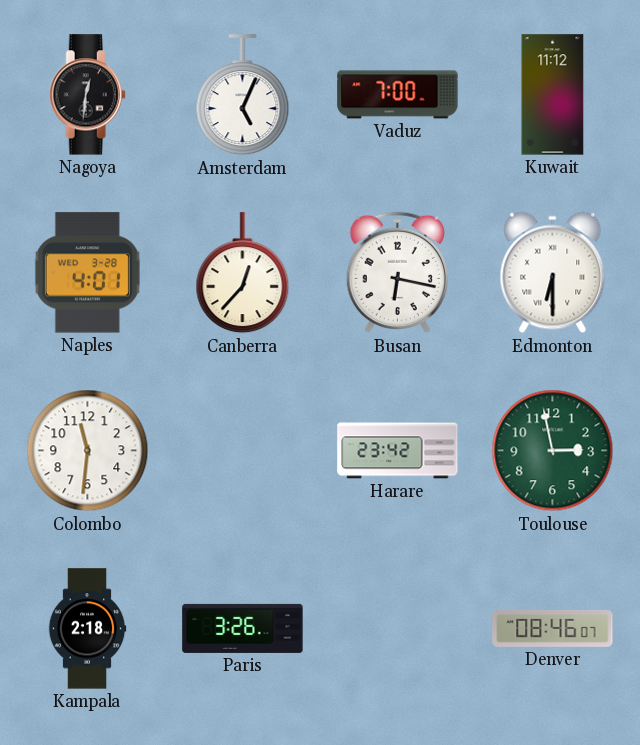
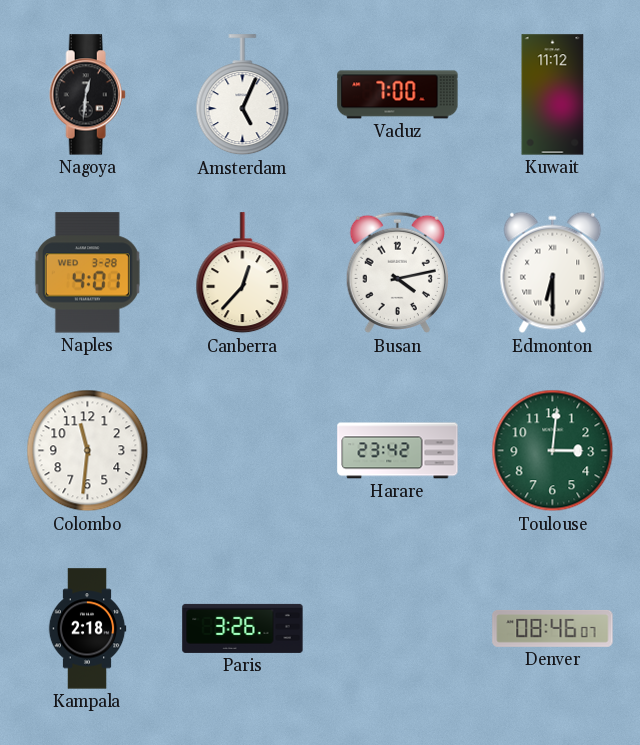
Busan: 6:17 -> 4:13
Toulouse: 2:58 -> 3:01
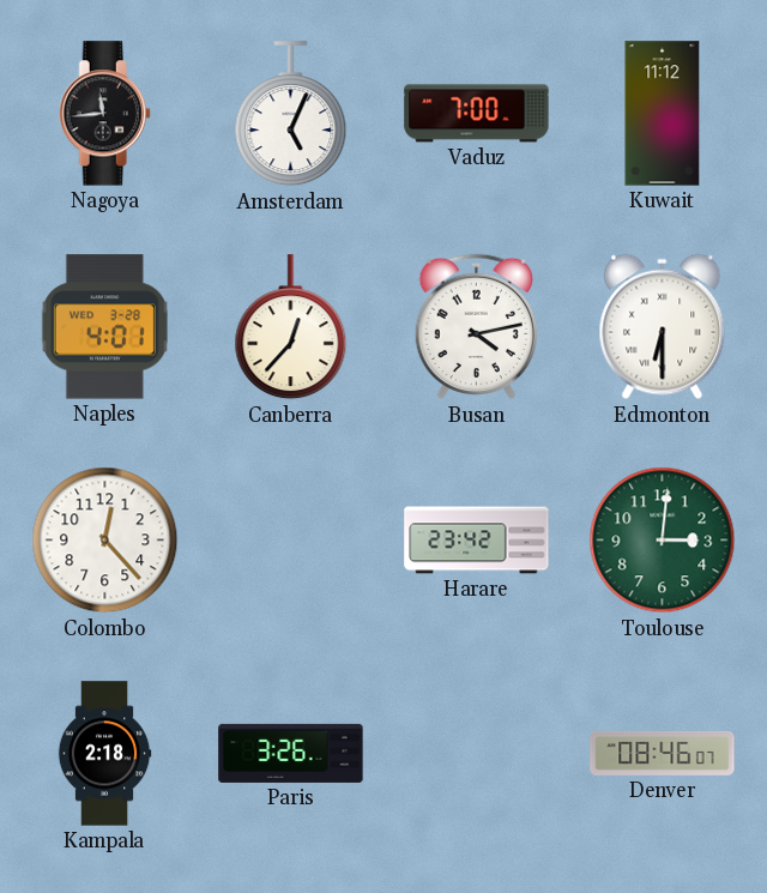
Nagoya: 12:31 -> 11:44
Colombo: 11:31 -> 12:23
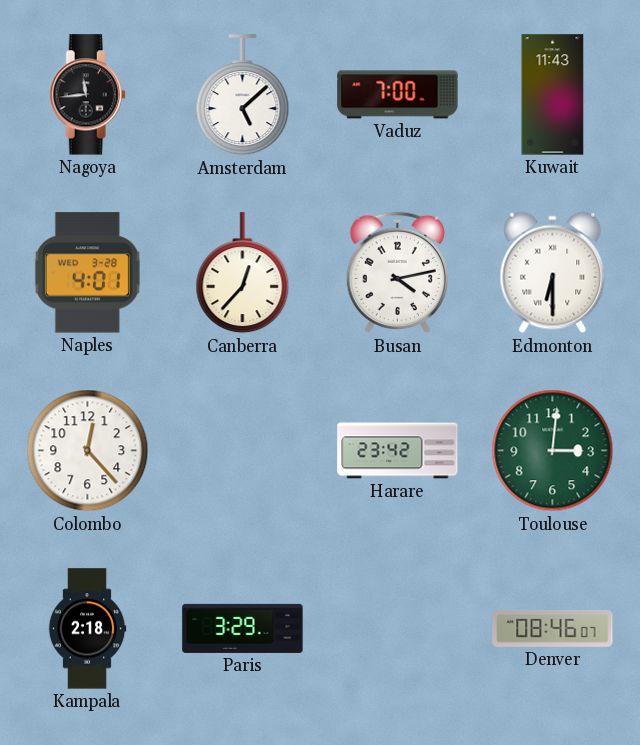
Amsterdam: 5:04 -> 5:08
Kuwait: 11:12 -> 11:43
Paris: 3:26 -> 3:29
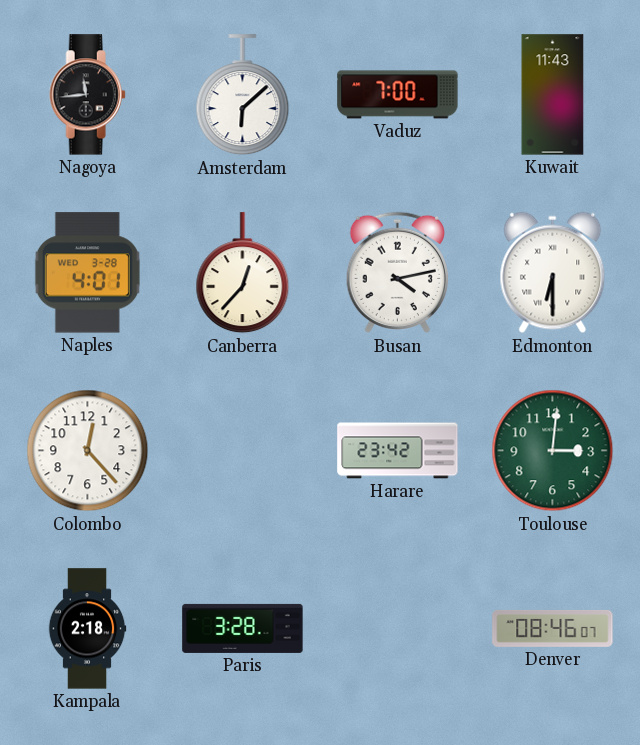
Amsterdam: 5:08 -> 6:08
Paris: 3:29 -> 3:28
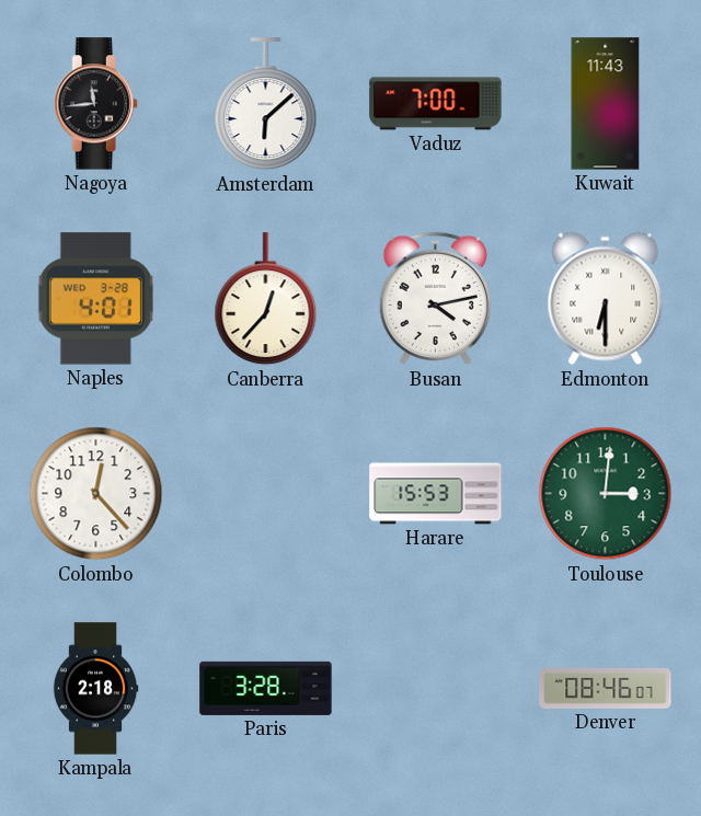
Harare: 23:42 -> 15:53
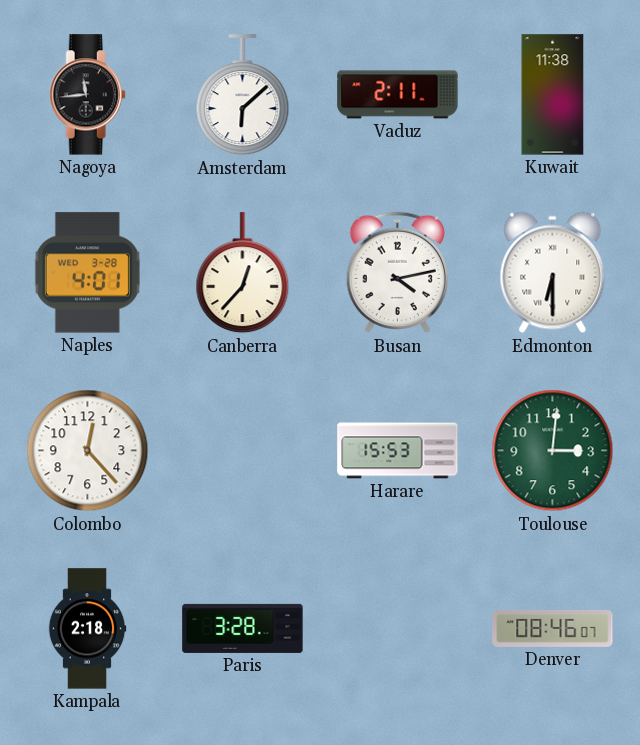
Vaduz: 7:00 -> 2:11
Kuwait: 11:43 -> 11:38
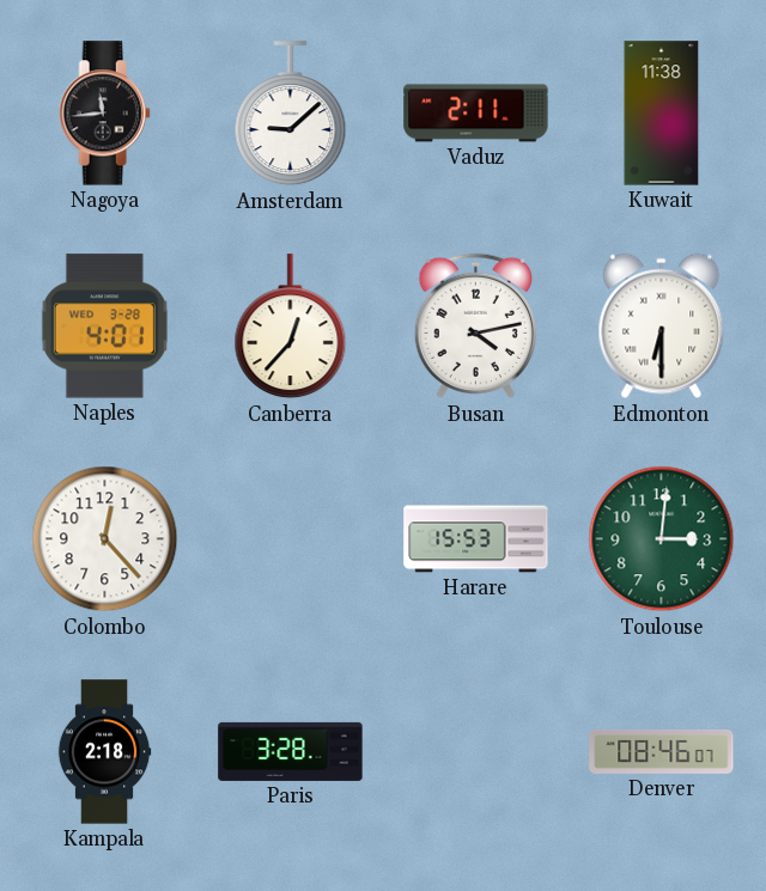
Amsterdam: 6:08 -> 9:08
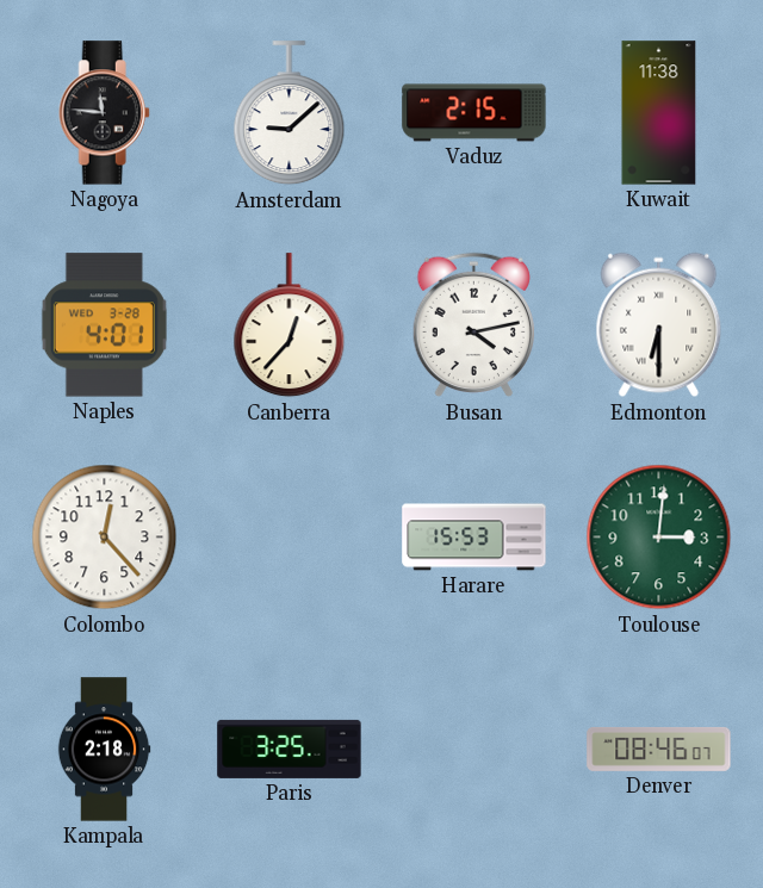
Nagoya: 11:44 -> 11:46
Vaduz: 2:11 -> 2:15
Paris: 3:28 -> 3:25
